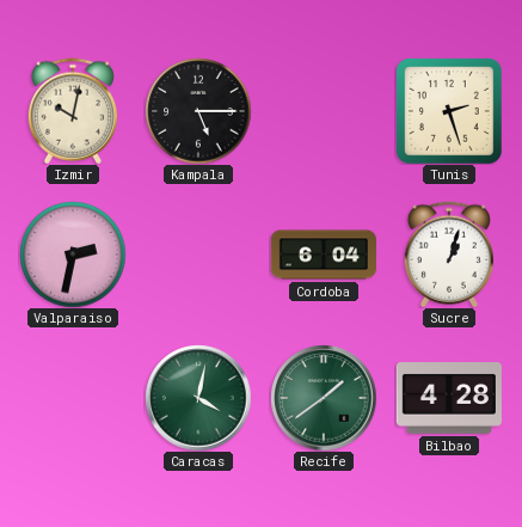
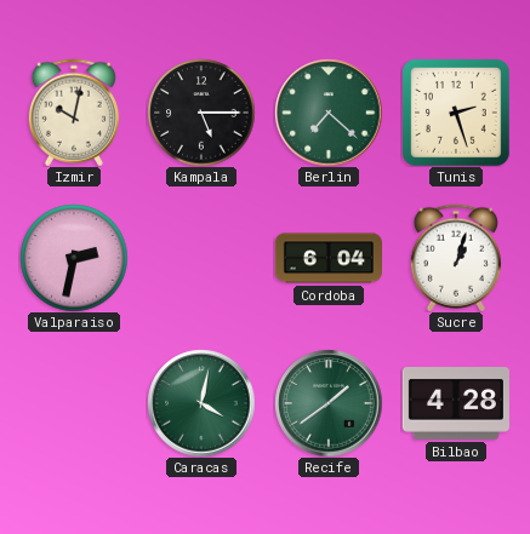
Berlin: none -> 7:22
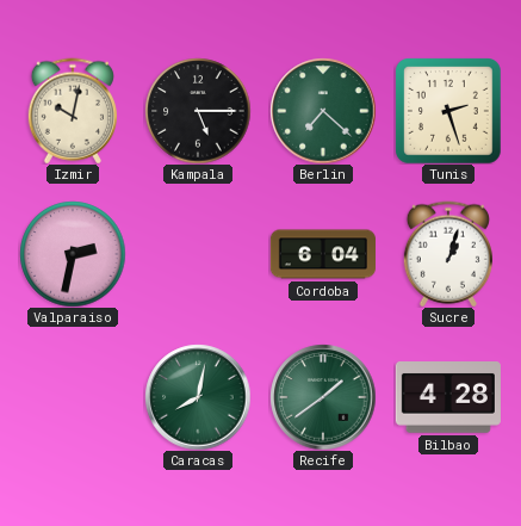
Caracas: 4:02 -> 8:02
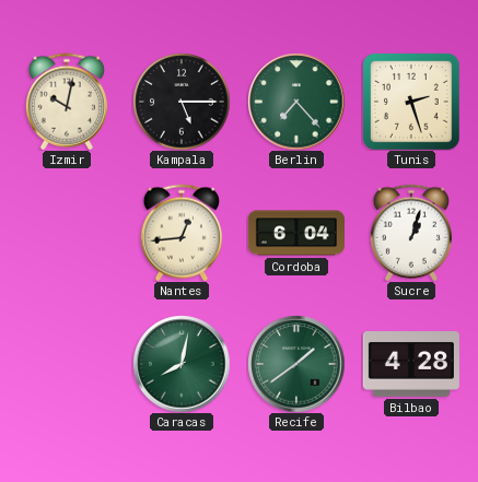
Berlin: 7:22 -> 7:23
Valparaiso: 2:32 -> none
Nantes: none -> 12:44
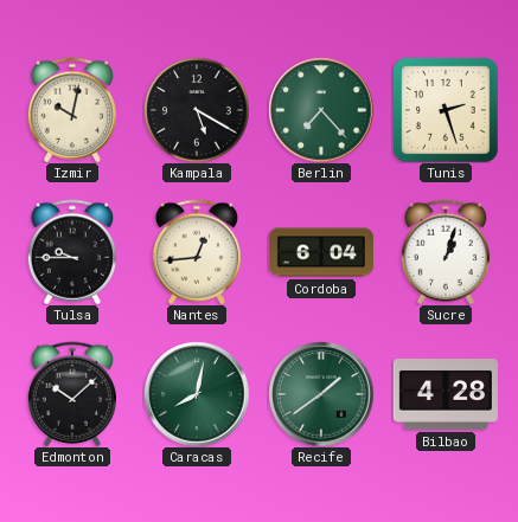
Kampala: 5:15 -> 5:20
Tulsa: none -> 9:45
Edmonton: none -> 10:08
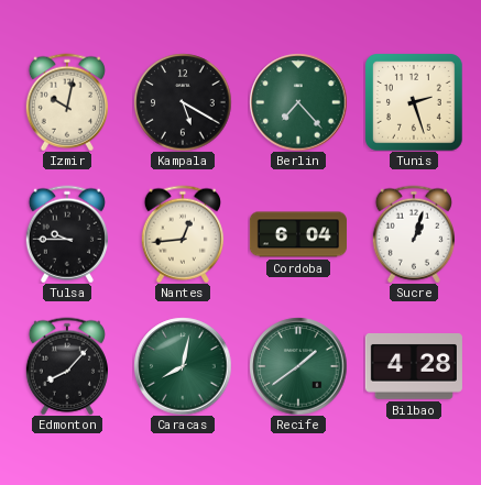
Edmonton: 10:08 -> 8:07
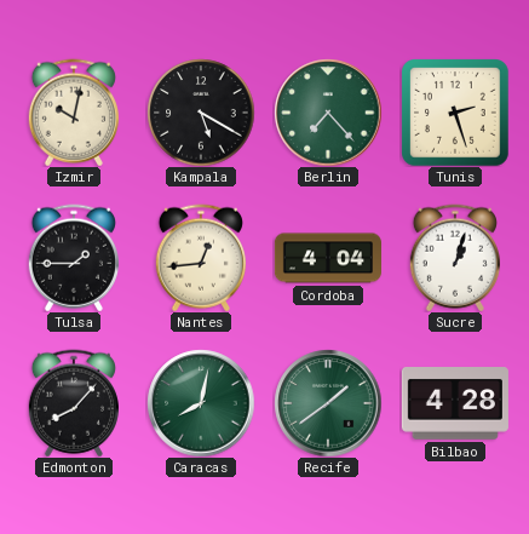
Tulsa: 9:45 -> 1:45
Cordoba: 6:04 -> 4:04
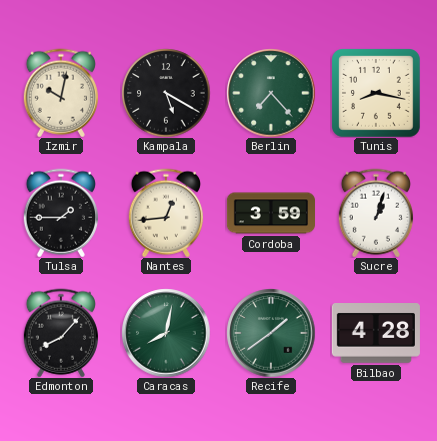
Tunis: 2:27 -> 8:17
Cordoba: 4:04 -> 3:59
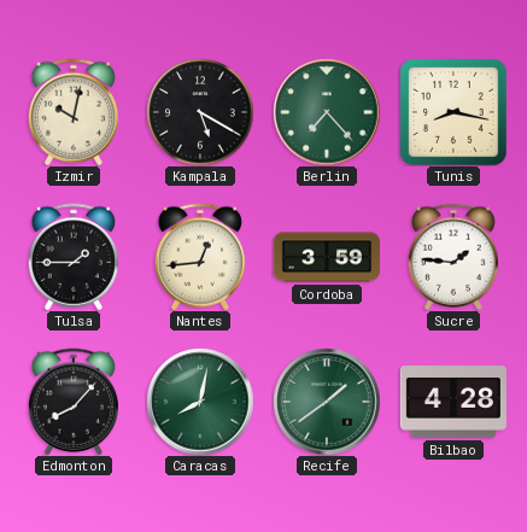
Sucre: 1:03 -> 1:46
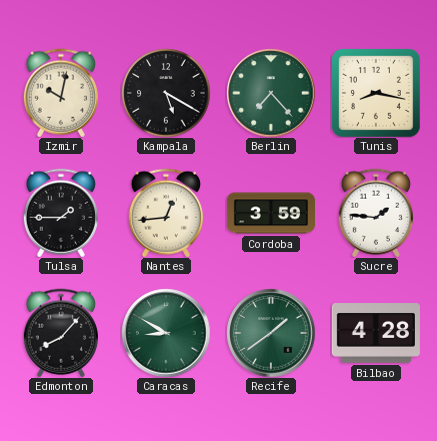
Caracas: 8:02 -> 8:50
